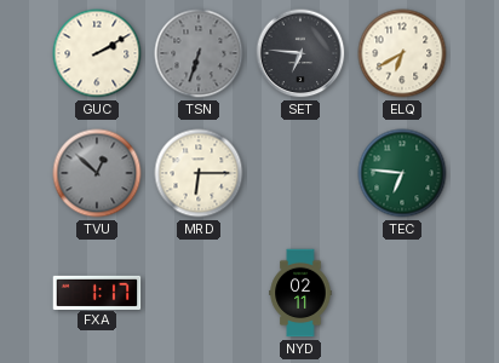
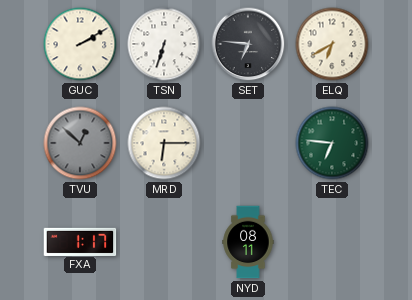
TSN dial: grey -> white
NYD: 02:11 -> 08:11
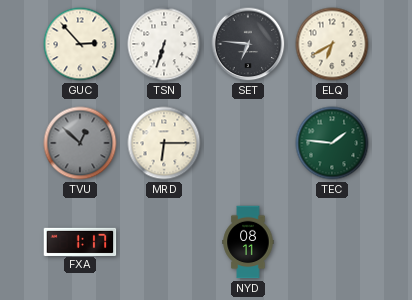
GUC: 2:10 -> 2:53
TEC: 6:46 -> 1:46
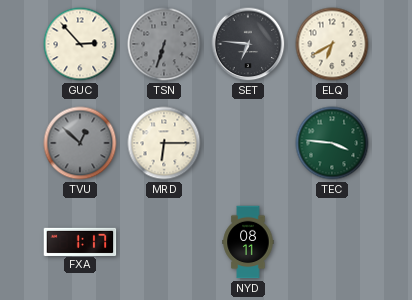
TSN dial: white -> grey
TEC: 1:46 -> 3:46
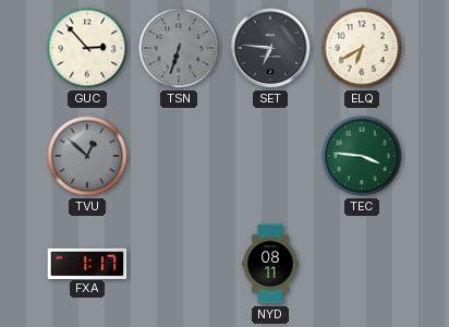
MRD: 6:15 -> none
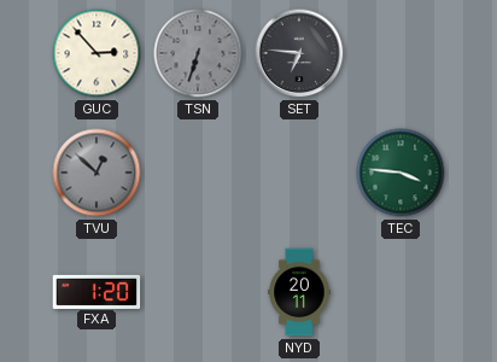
ELQ: 6:40 -> none
FXA: 1:17 -> 1:20
NYD: 08:11 -> 20:11
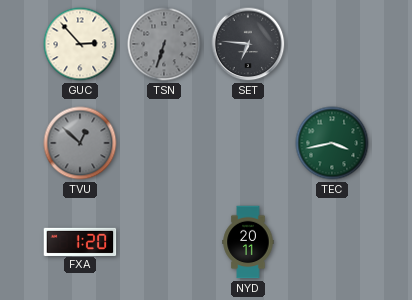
TEC: 3:46 -> 3:43
